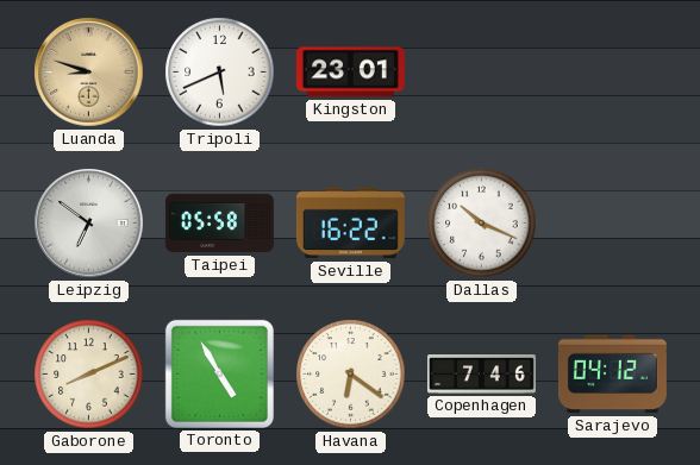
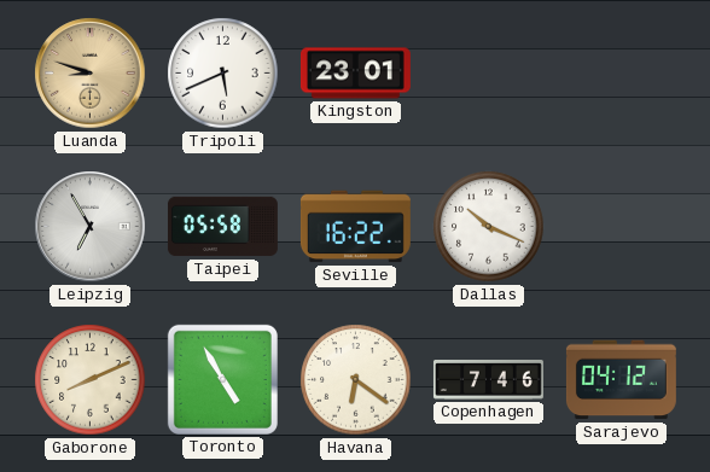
Leipzig: 6:51 -> 6:55
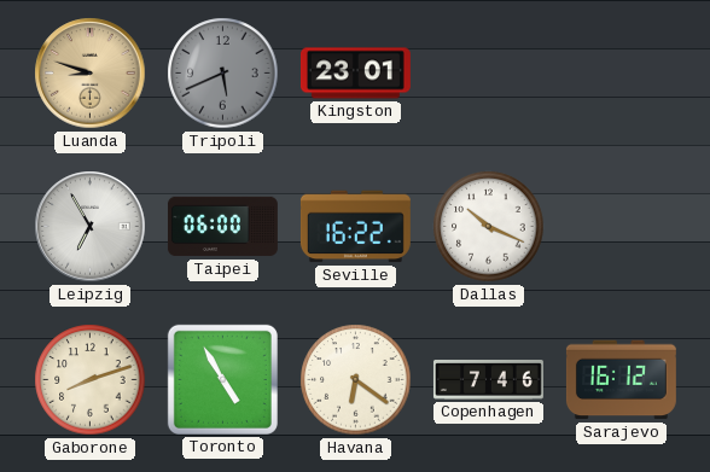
Tripoli dial: white -> grey
Taipei: 05:58 -> 06:00
Gaborone: 8:11 -> 8:12
Sarajevo: 04:12 -> 16:12
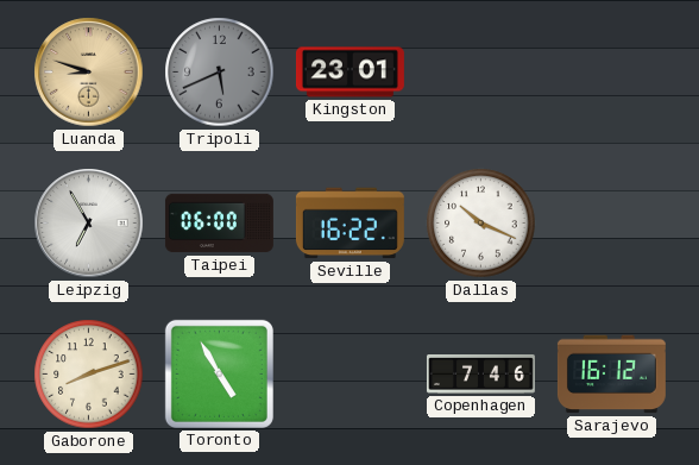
Havana: 6:21 -> none
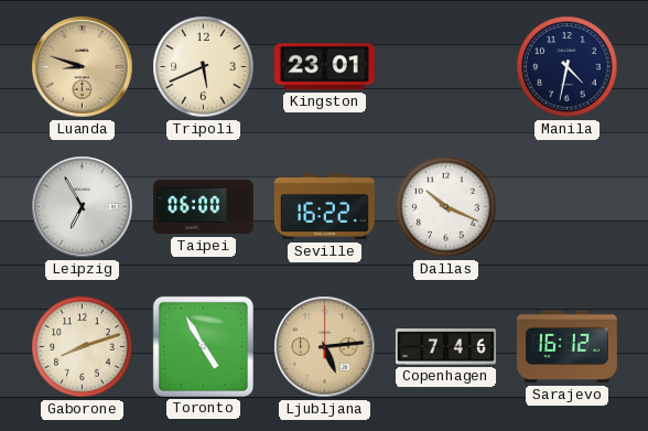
Tripoli dial: grey -> cream
Manila: none -> 4:32
Ljubljana: none -> 5:14
